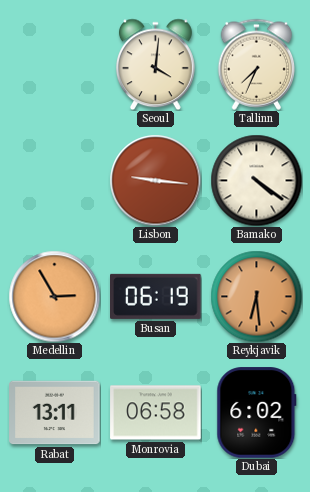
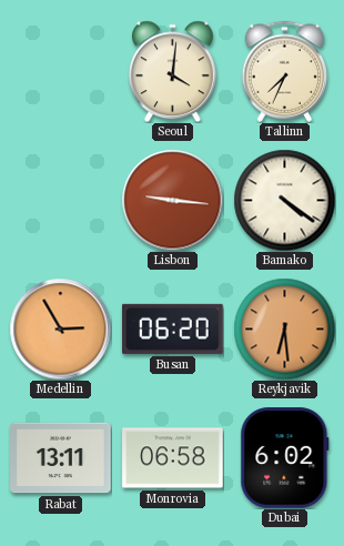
Busan: 06:19 -> 06:20
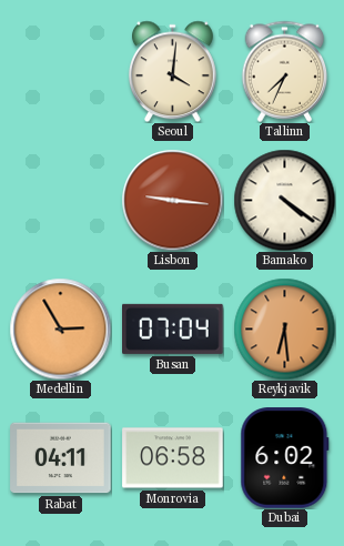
Busan: 06:20 -> 07:04
Rabat: 13:11 -> 04:11
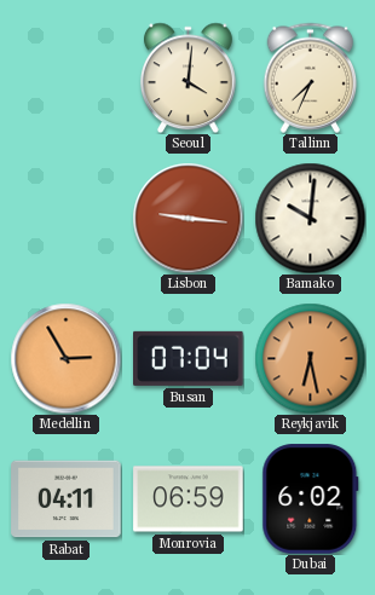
Bamako: 4:21 -> 10:01
Reykjavik: 6:29 -> 6:28
Monrovia: 06:58 -> 06:59
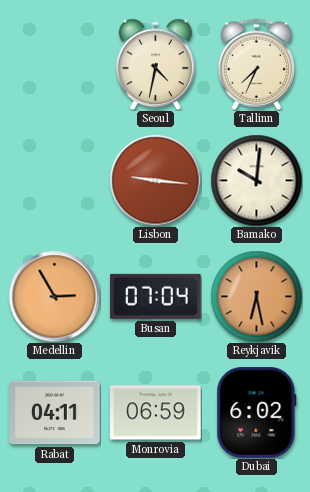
Seoul: 4:01 -> 4:32
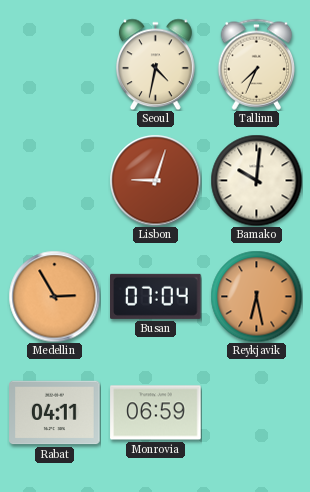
Lisbon: 9:16 -> 9:03
Dubai: 6:02 -> none
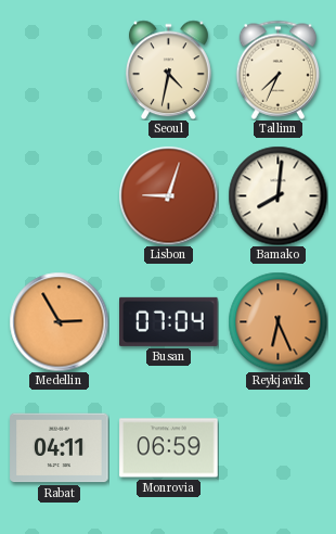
Bamako: 10:01 -> 8:01
Reykjavik: 6:28 -> 6:26
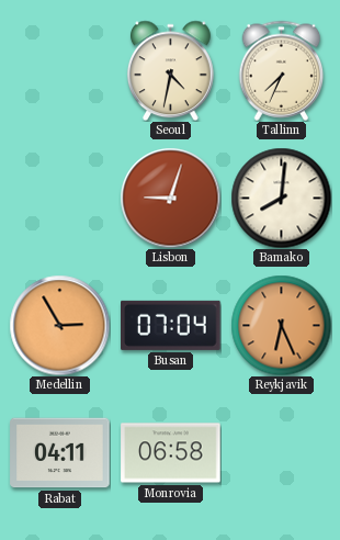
Monrovia: 06:59 -> 06:58
